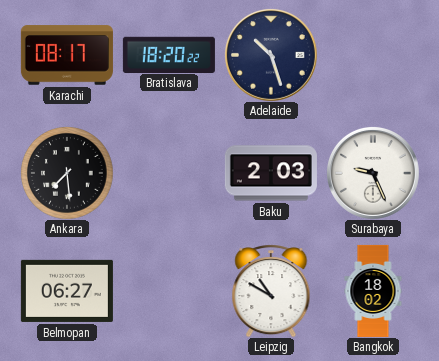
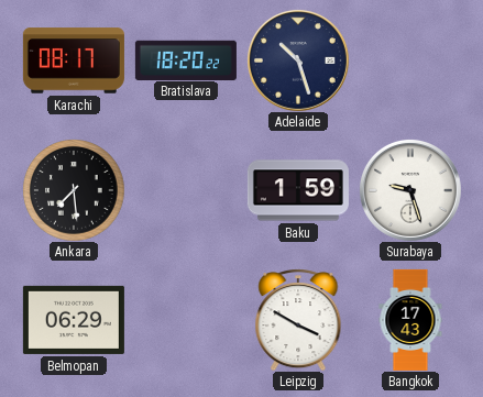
Baku: 2:03 -> 1:59
Surabaya: 9:26 -> 9:27
Belmopan: 06:27 -> 06:29
Leipzig: 10:50 -> 3:50
Bangkok: 18:02 -> 17:43
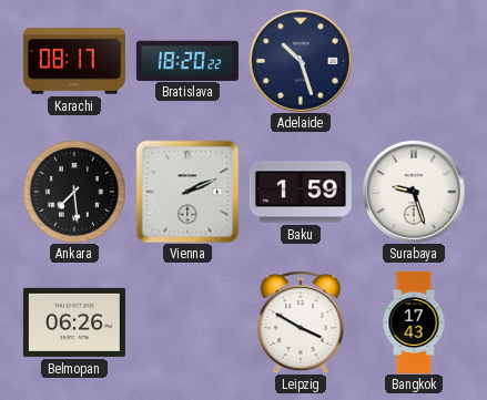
Vienna: none -> 2:11
Belmopan: 06:29 -> 06:26
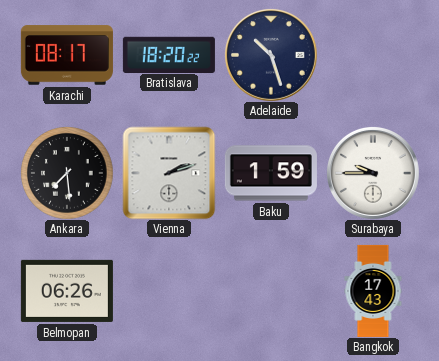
Vienna: 2:11 -> 2:12
Surabaya: 9:27 -> 9:45
Leipzig: 3:50 -> none
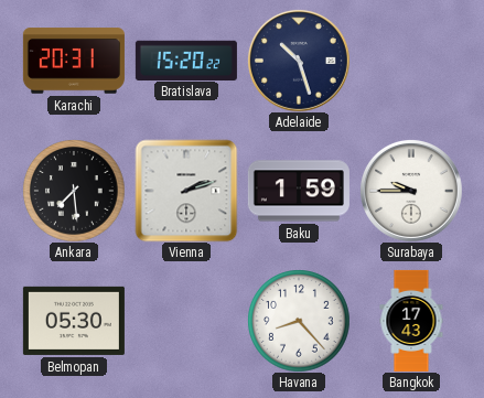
Karachi: 08:17 -> 20:31
Bratislava: 18:20 -> 15:20
Belmopan: 06:26 -> 05:30
Havana: none -> 8:23
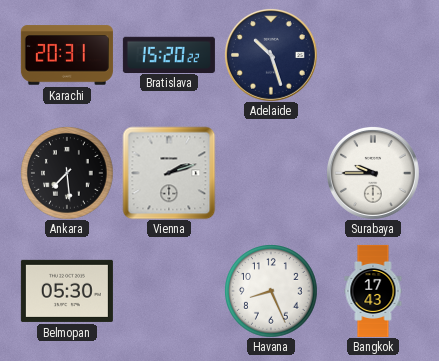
Baku: 1:59 -> none
Havana: 8:23 -> 8:26
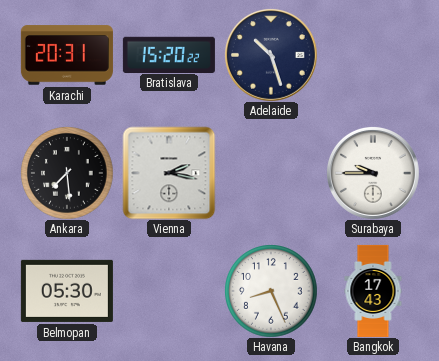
Vienna: 2:12 -> 2:17
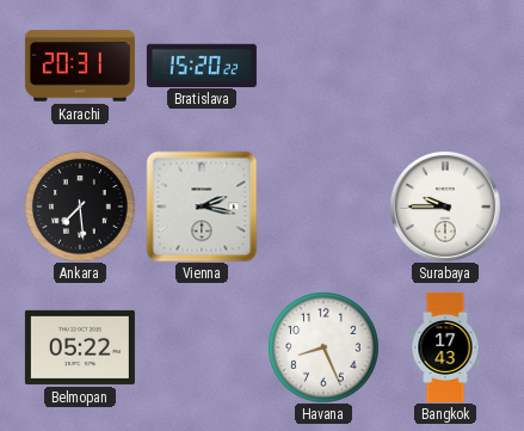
Adelaide: 10:27 -> none
Belmopan: 05:30 -> 05:22
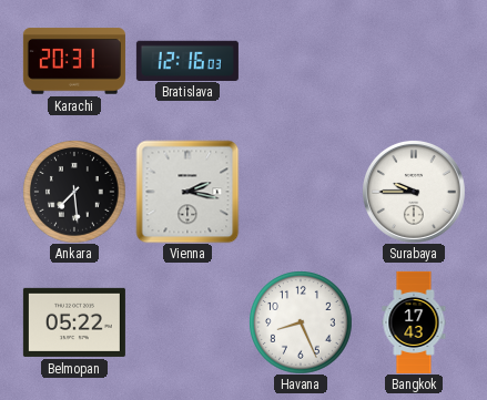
Bratislava: 15:20 -> 12:16
